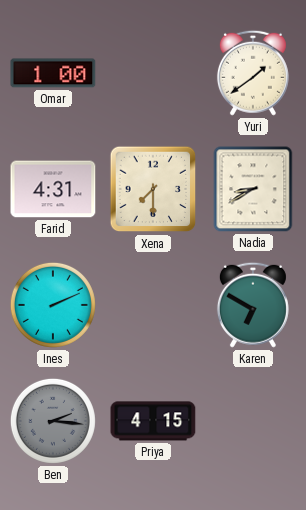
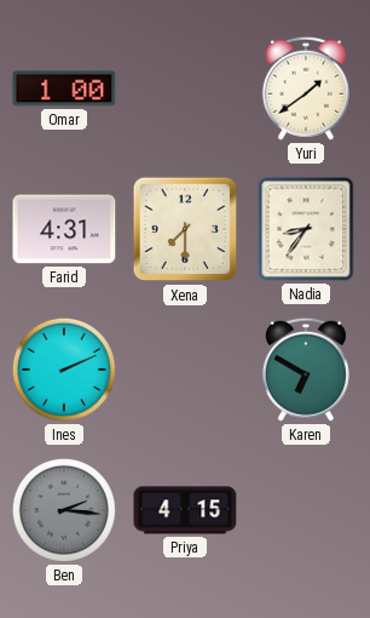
Nadia: 8:40 -> 8:36
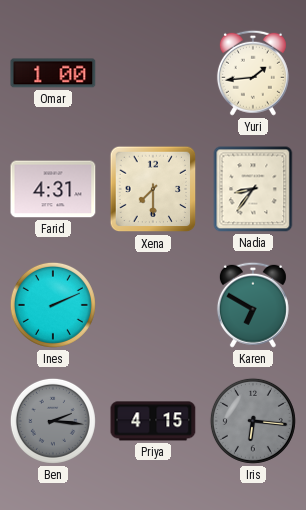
Yuri: 1:39 -> 1:44
Iris: none -> 6:16
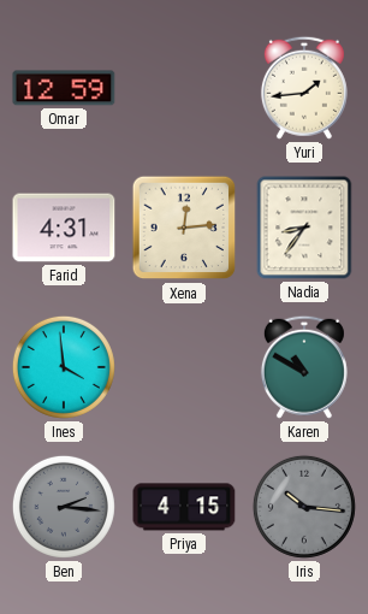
Omar: 1:00 -> 12:59
Xena: 7:30 -> 12:14
Ines: 2:11 -> 3:59
Karen: 6:50 -> 10:50
Iris: 6:16 -> 10:16
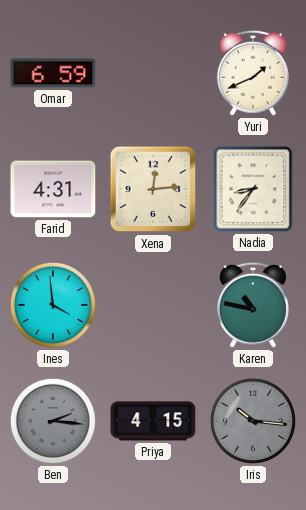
Omar: 12:59 -> 6:59
Yuri: 1:44 -> 1:41
Karen: 10:50 -> 10:47
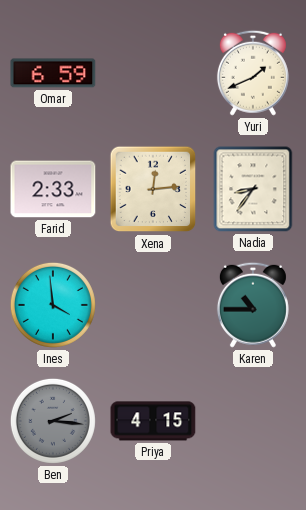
Farid: 4:31 -> 2:33
Karen: 10:47 -> 10:45
Iris: 10:16 -> none
